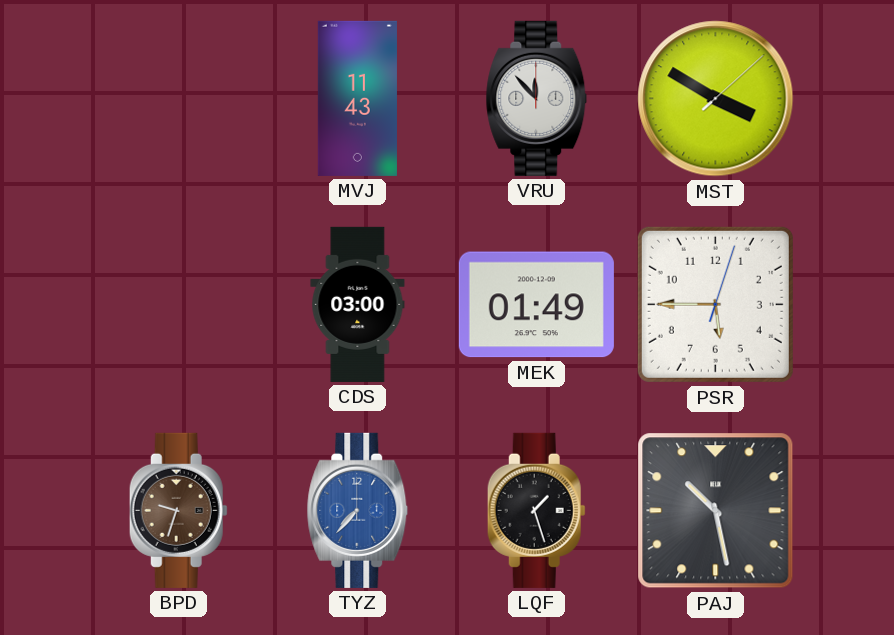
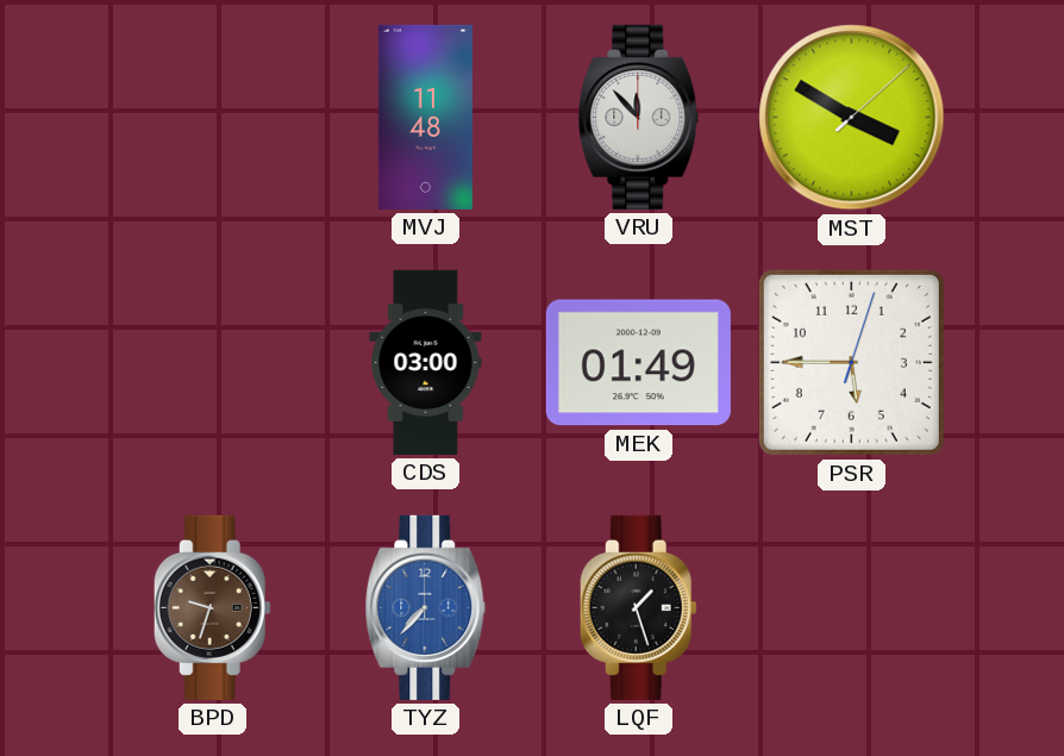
MVJ: 11:43 -> 11:48
PAJ: 10:28 -> none
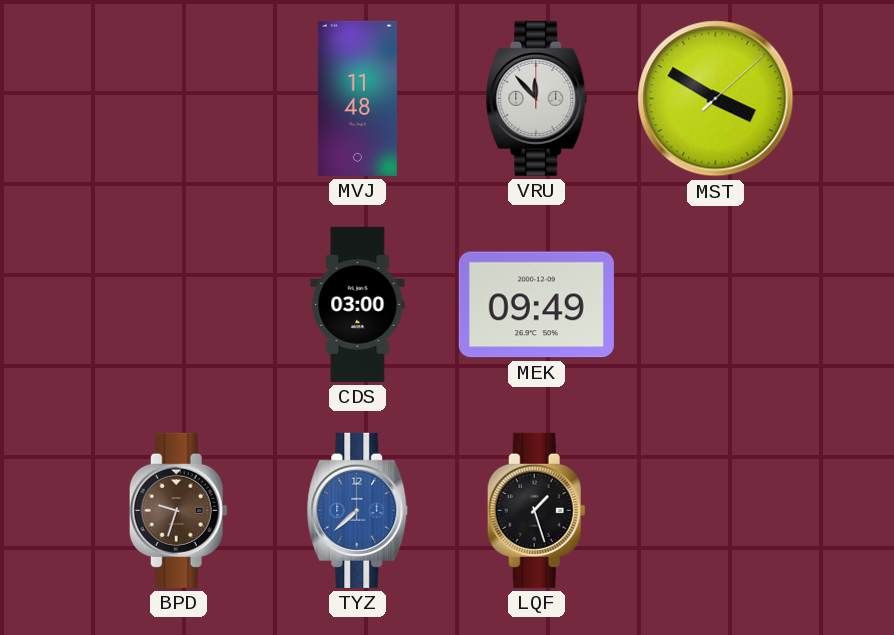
MEK: 01:49 -> 09:49
PSR: 5:45 -> none
TYZ: 7:37 -> 7:38
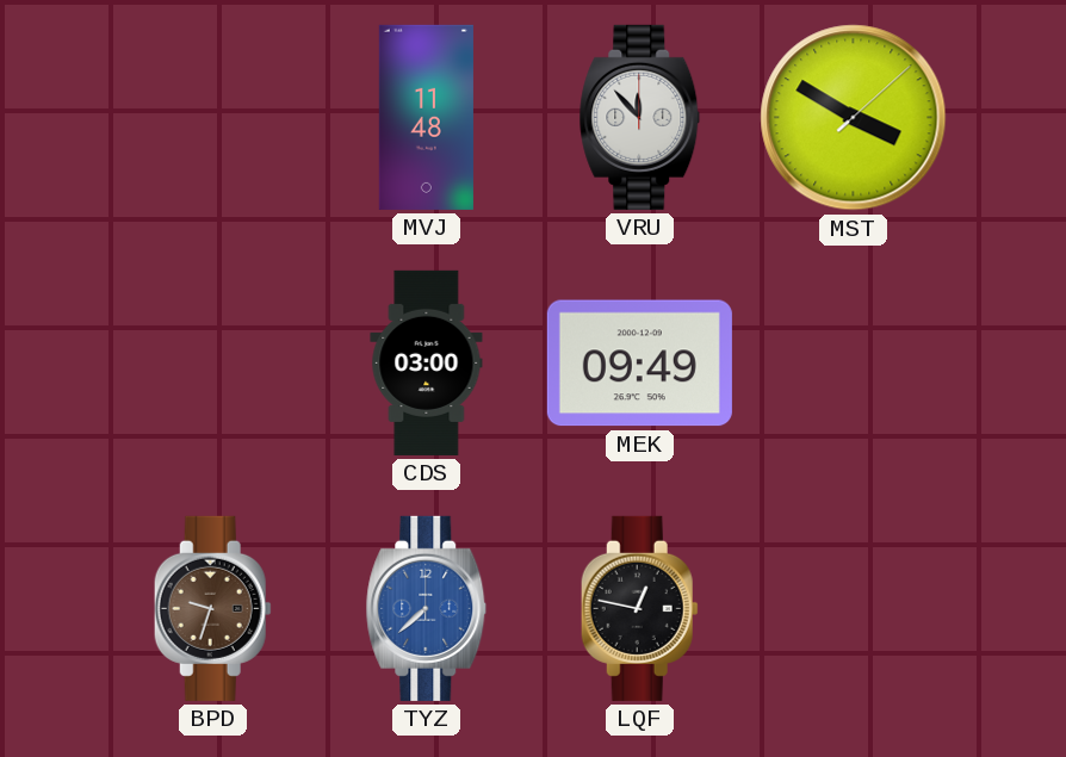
LQF: 1:27 -> 12:47
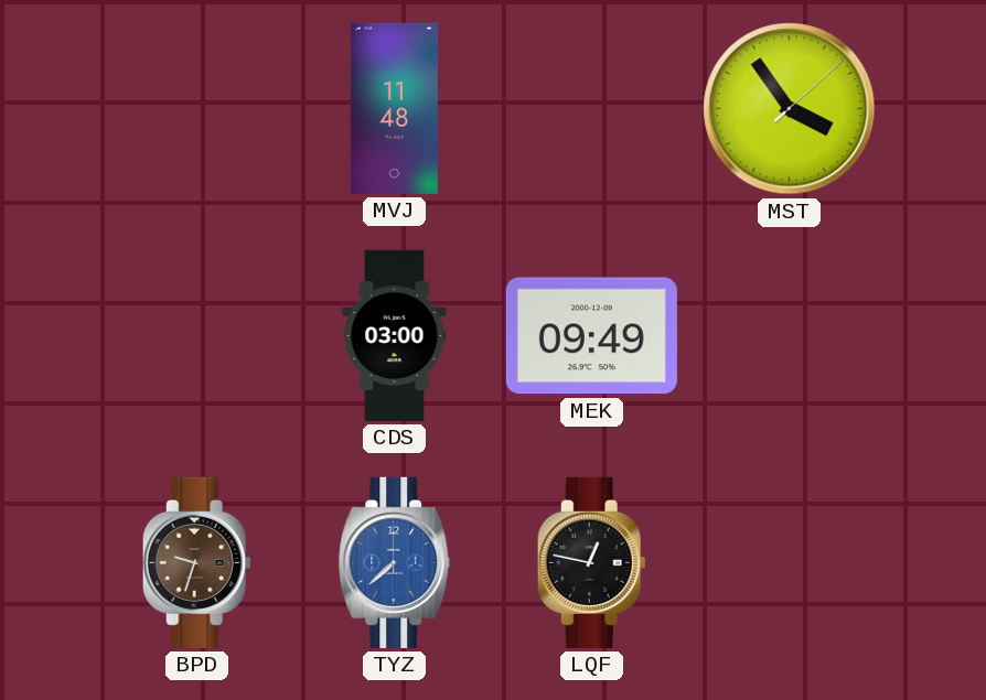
VRU: 11:53 -> none
MST: 3:50 -> 3:54
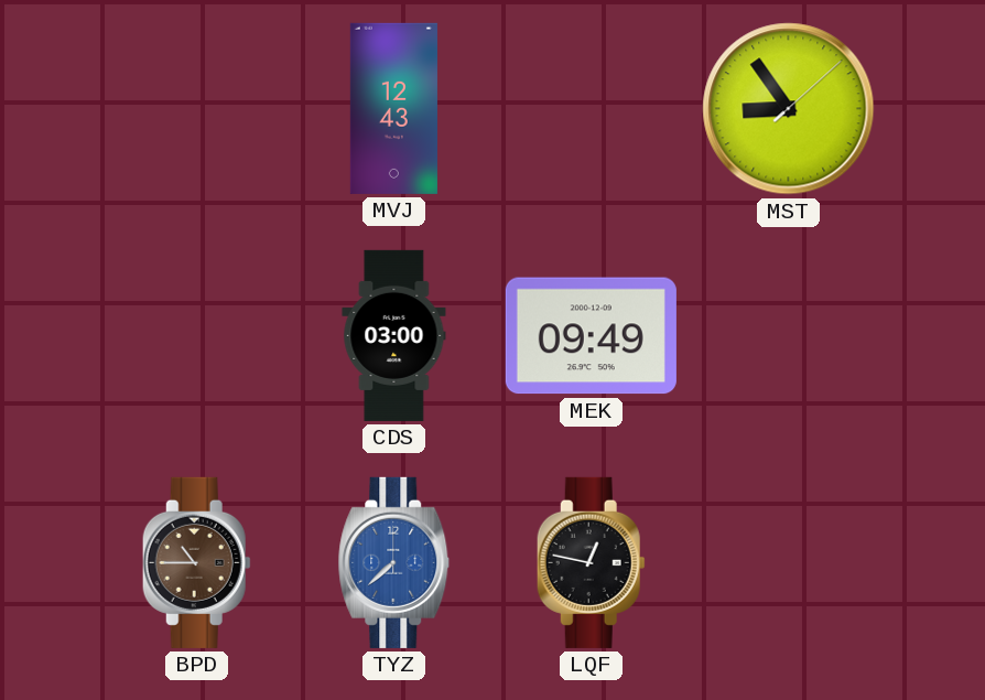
MVJ: 11:48 -> 12:43
MST: 3:54 -> 8:54
BPD: 9:33 -> 10:45
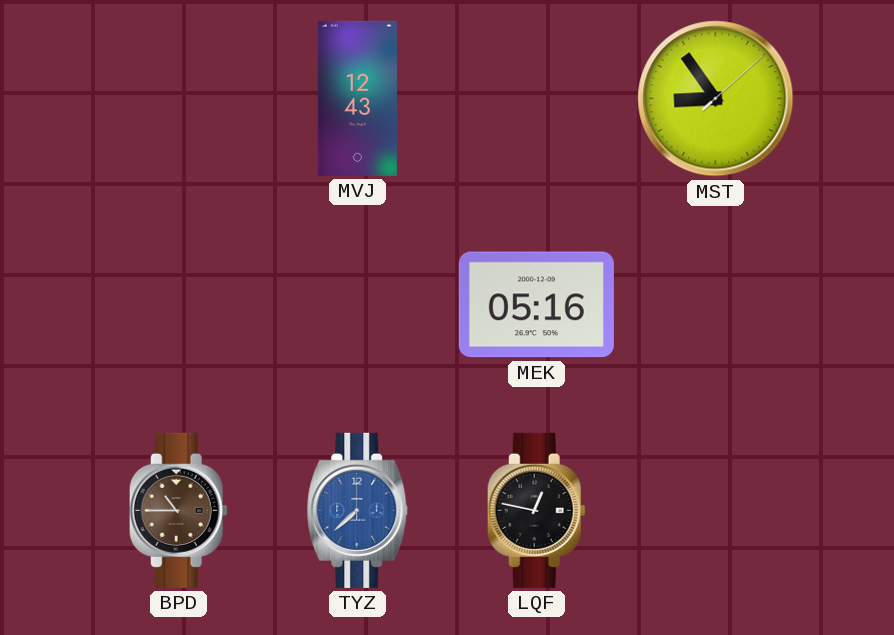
CDS: 03:00 -> none
MEK: 09:49 -> 05:16
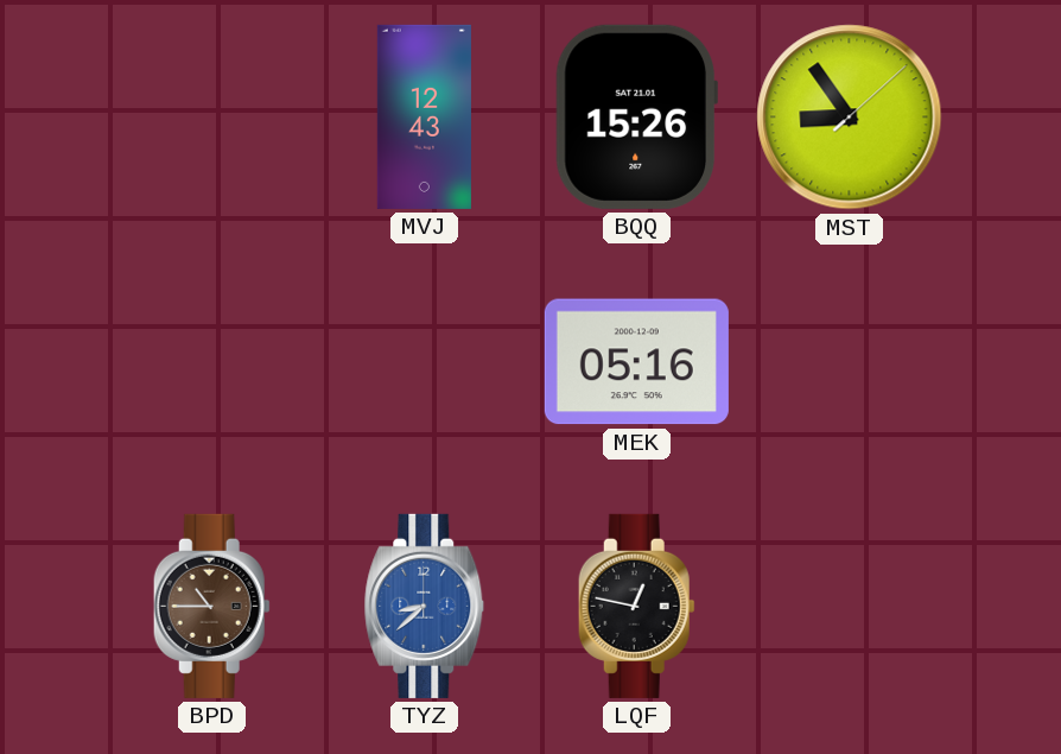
BQQ: none -> 15:26
TYZ: 7:38 -> 8:38
